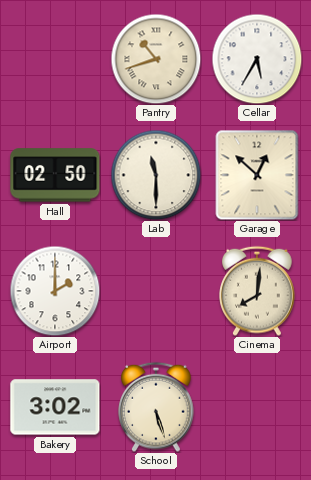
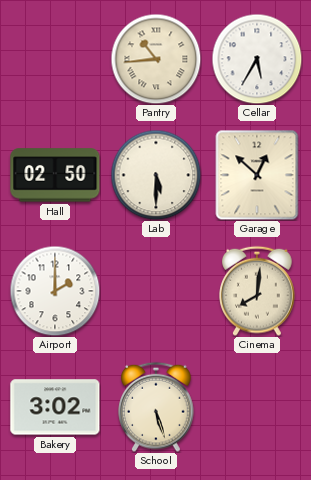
Pantry: 10:42 -> 10:44
Lab: 11:30 -> 5:30
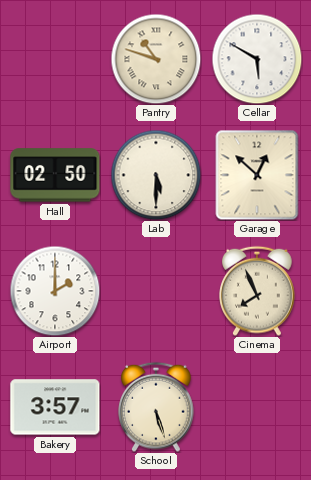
Pantry: 10:44 -> 10:48
Cellar: 5:35 -> 5:50
Cinema: 8:01 -> 7:56
Bakery: 3:02 -> 3:57
